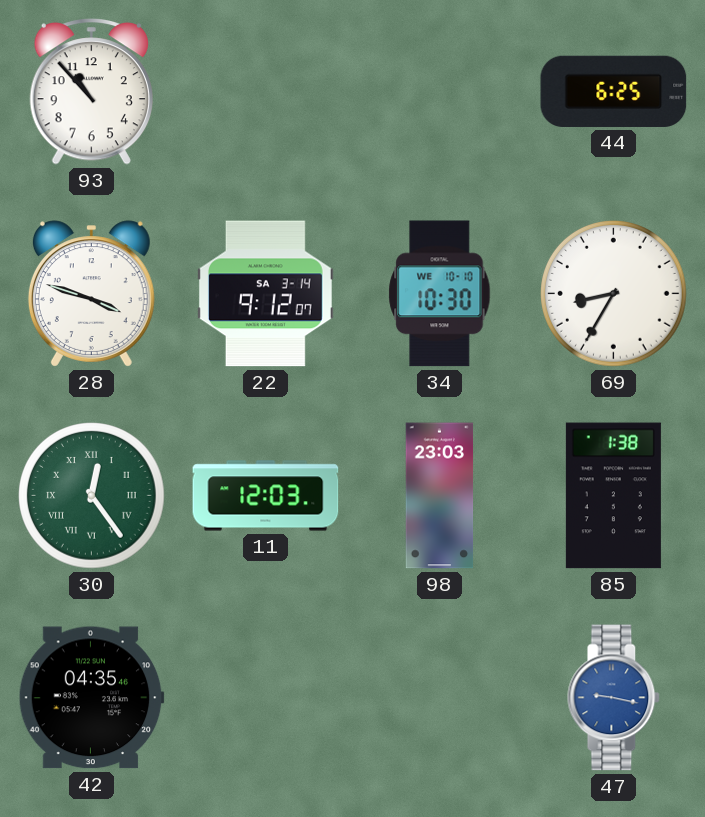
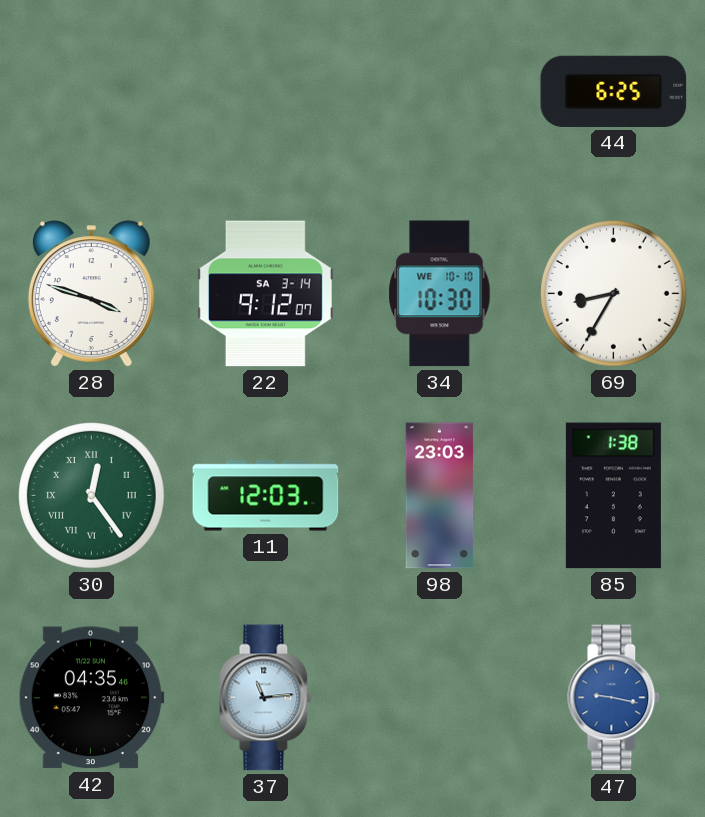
93: 10:53 -> none
37: none -> 11:14
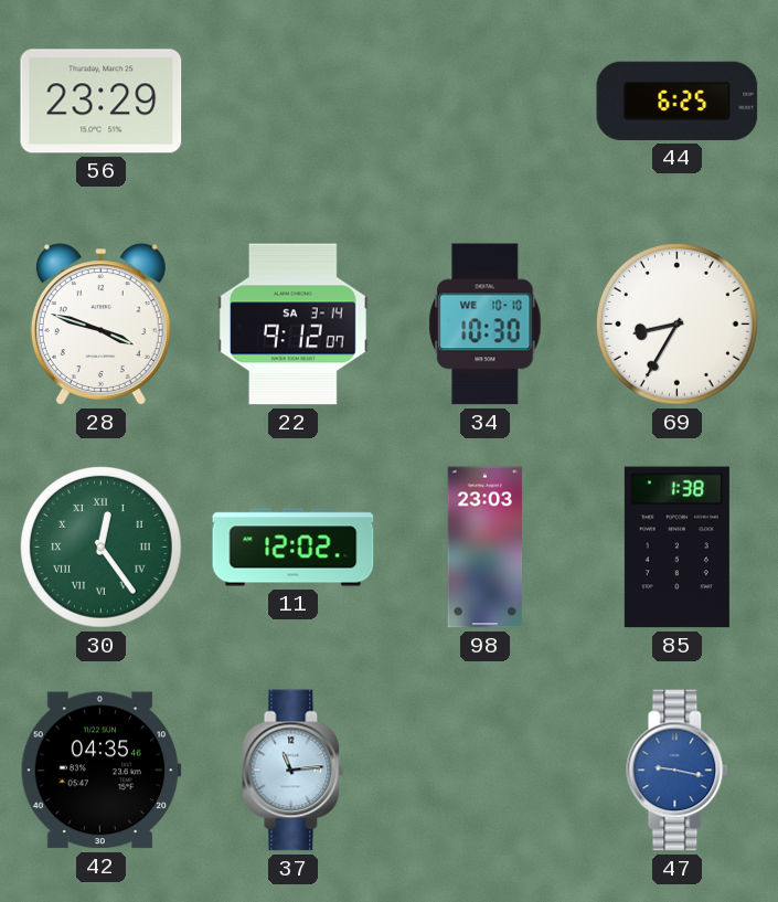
56: none -> 23:29
11: 12:03 -> 12:02
